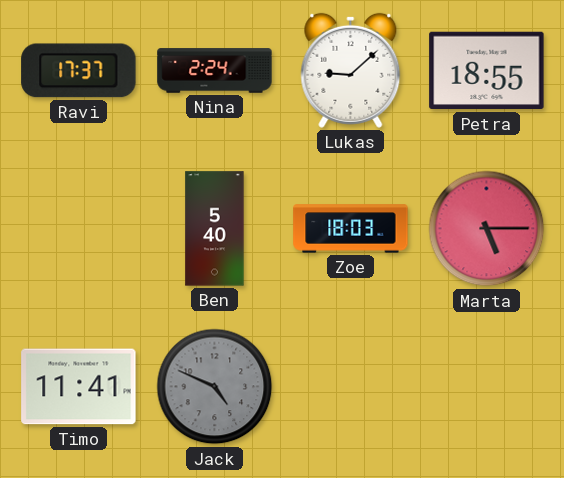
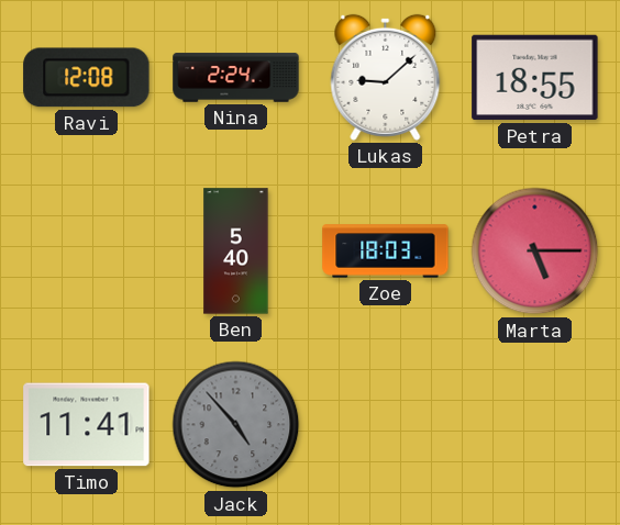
Ravi: 17:37 -> 12:08
Jack: 4:49 -> 4:53
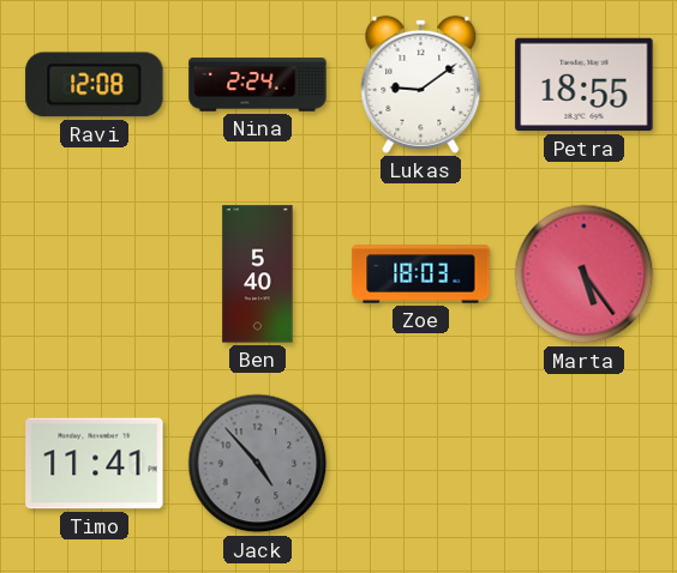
Lukas: 9:08 -> 9:09
Marta: 5:15 -> 5:24
